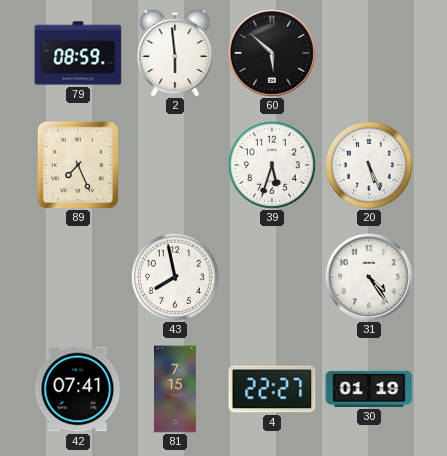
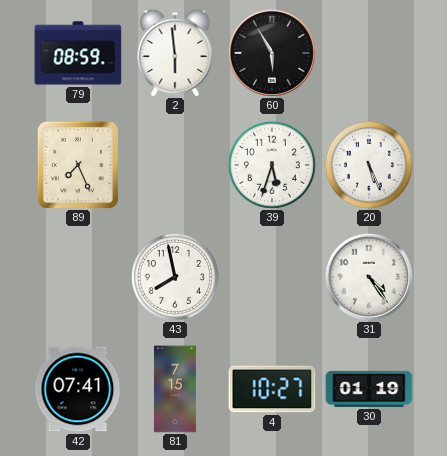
60: 5:52 -> 5:55
4: 22:27 -> 10:27
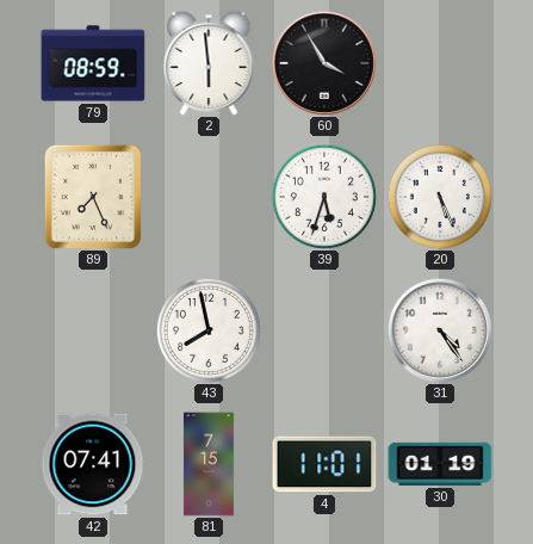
60: 5:55 -> 3:55
4: 10:27 -> 11:01
